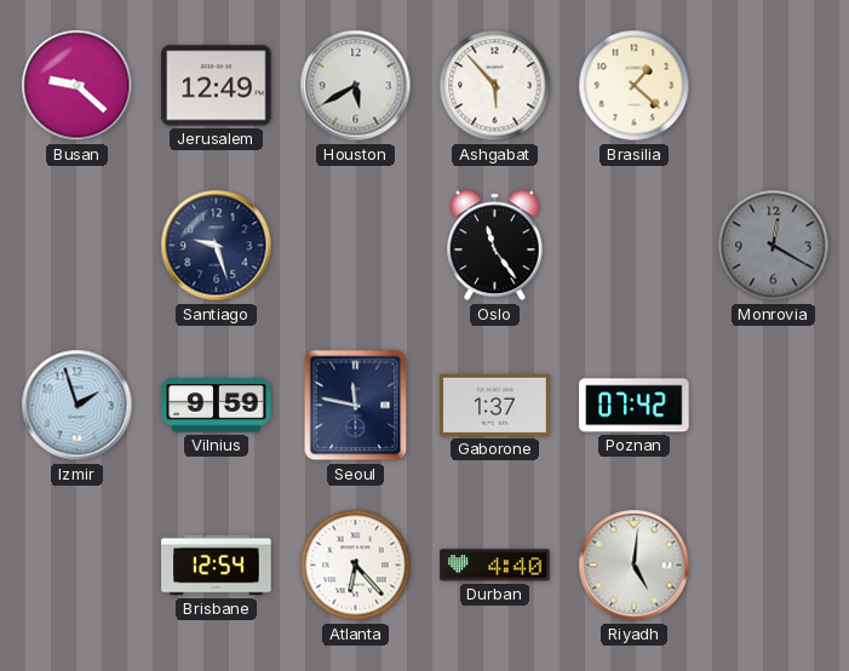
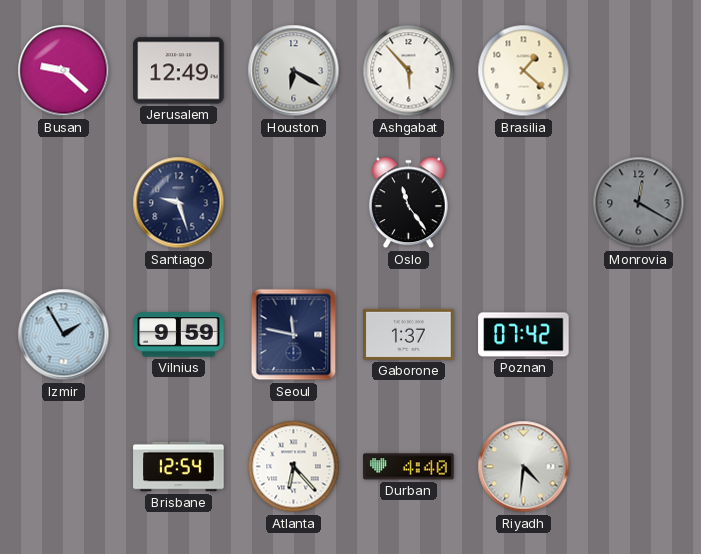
Houston: 5:40 -> 6:20
Izmir: 1:57 -> 1:55
Riyadh: 5:01 -> 4:31
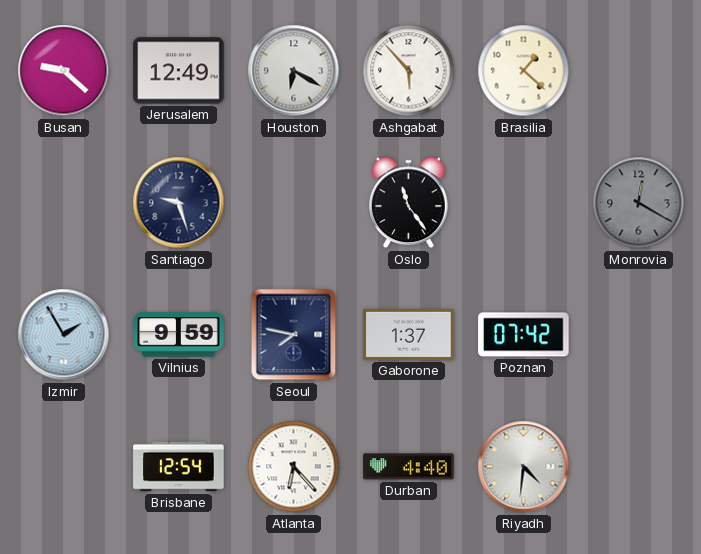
Seoul: 11:47 -> 7:47
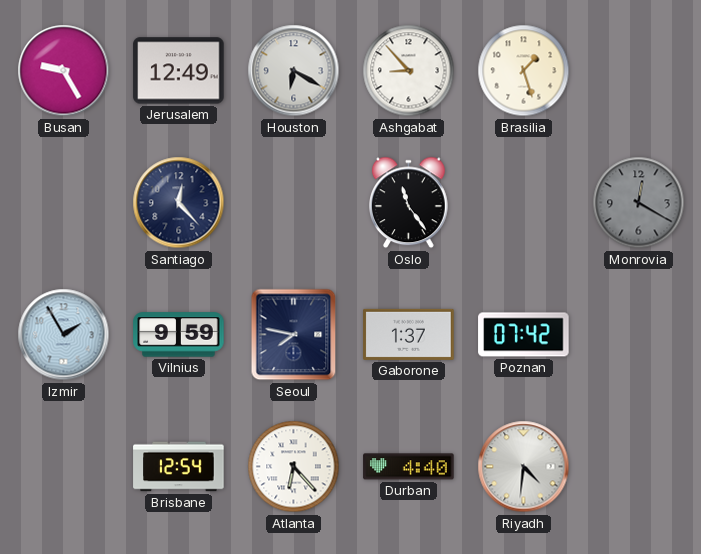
Busan: 9:22 -> 9:25
Ashgabat: 5:53 -> 8:53
Brasilia: 1:22 -> 1:27
Santiago: 9:27 -> 12:23
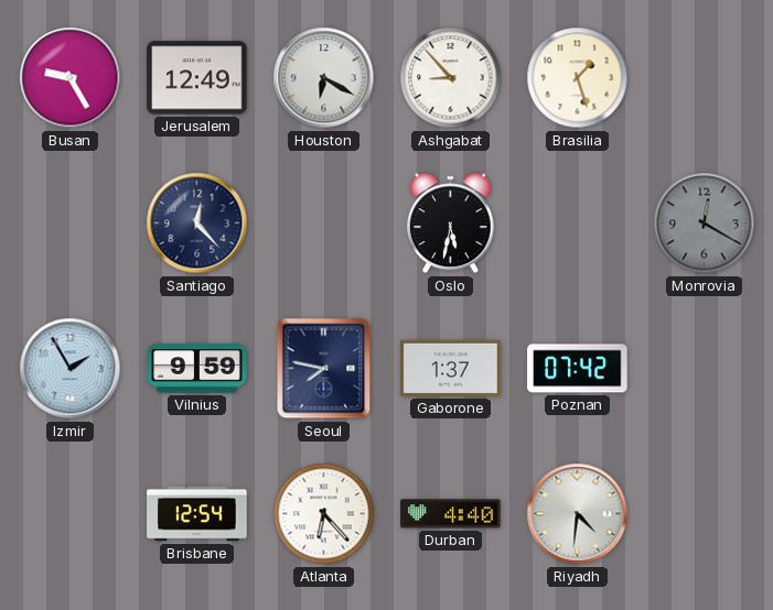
Oslo: 11:24 -> 5:32
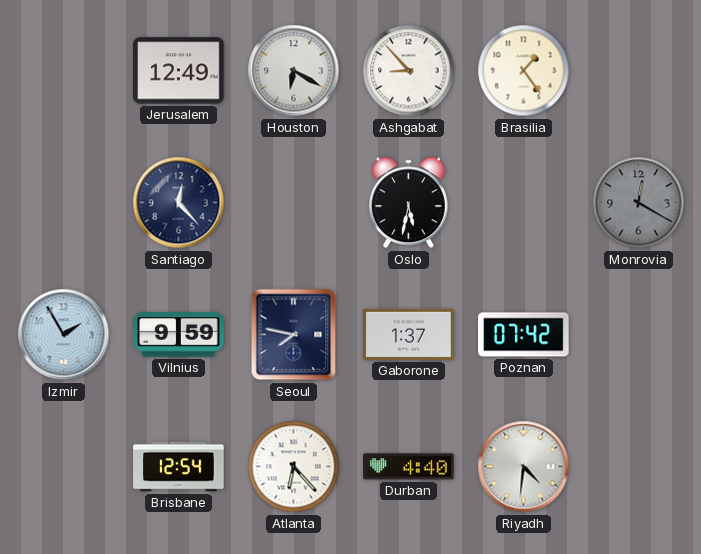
Busan: 9:25 -> none
Brasilia: 1:27 -> 1:24
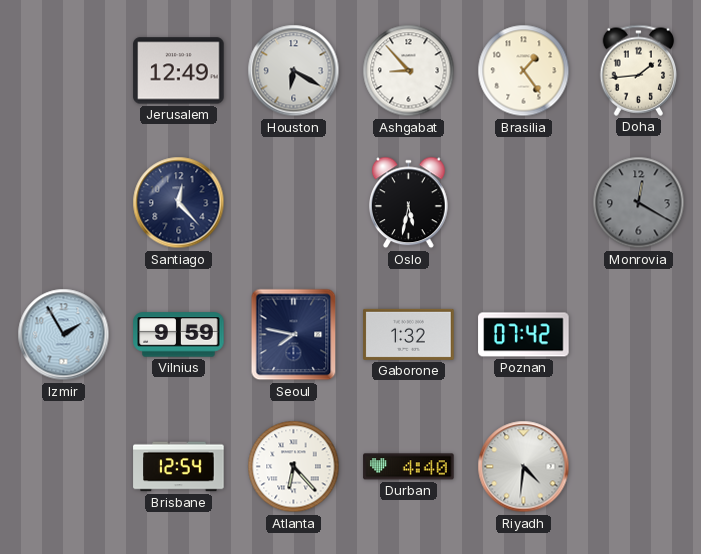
Doha: none -> 1:44
Gaborone: 1:37 -> 1:32
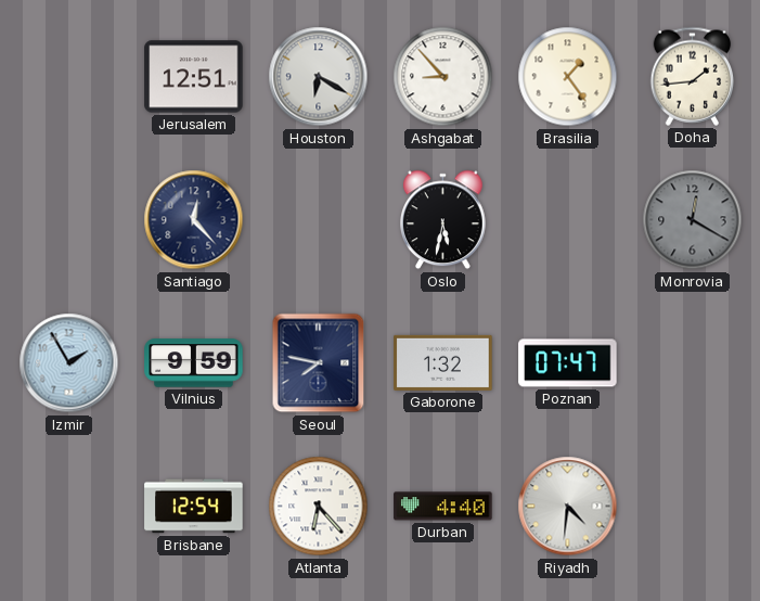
Jerusalem: 12:49 -> 12:51
Poznan: 07:42 -> 07:47
